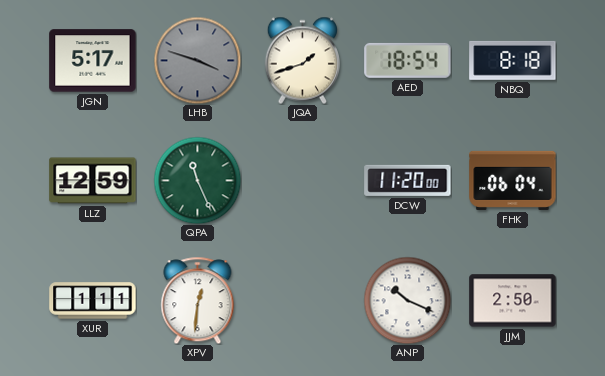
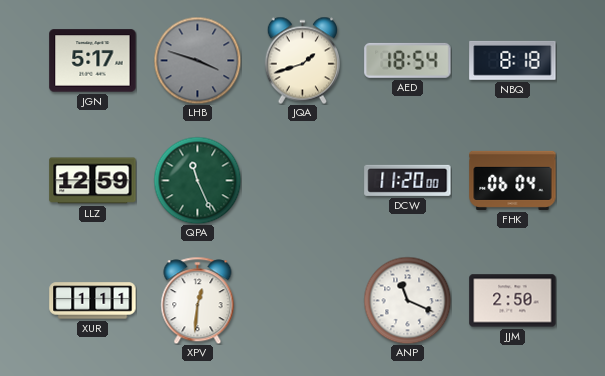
ANP: 10:19 -> 11:19
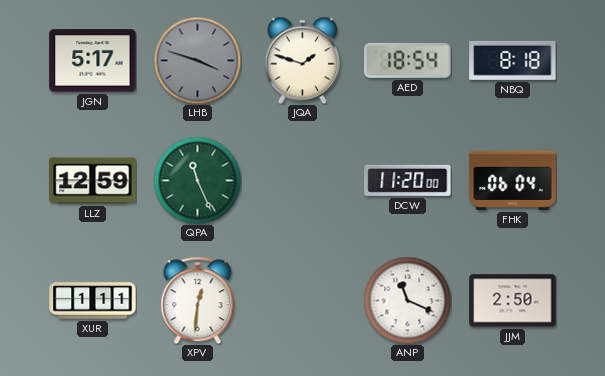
JQA: 1:42 -> 1:48
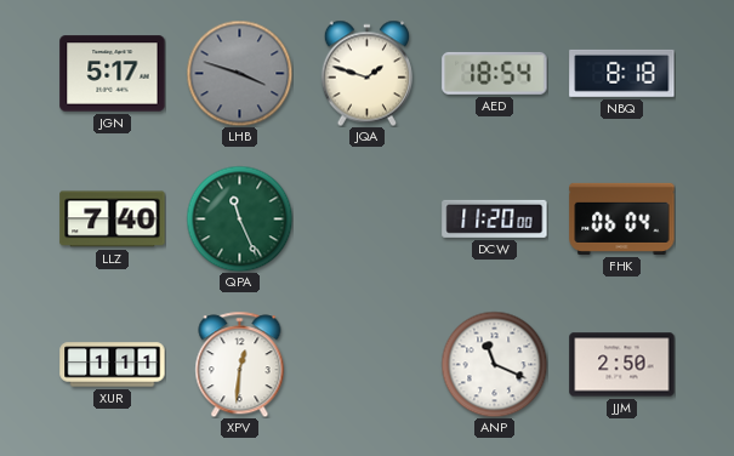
LLZ: 12:59 -> 7:40
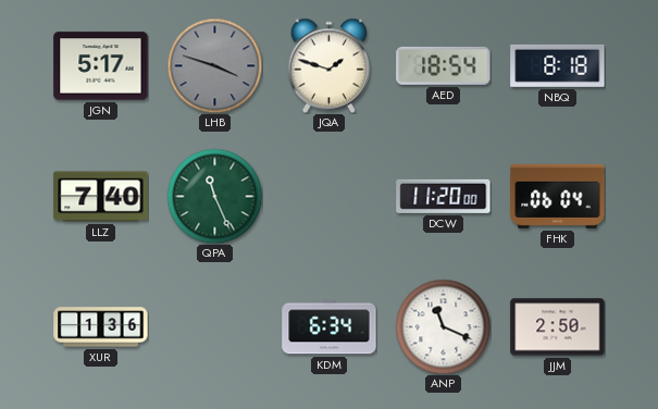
XUR: 1:11 -> 1:36
XPV: 12:31 -> none
KDM: none -> 6:34
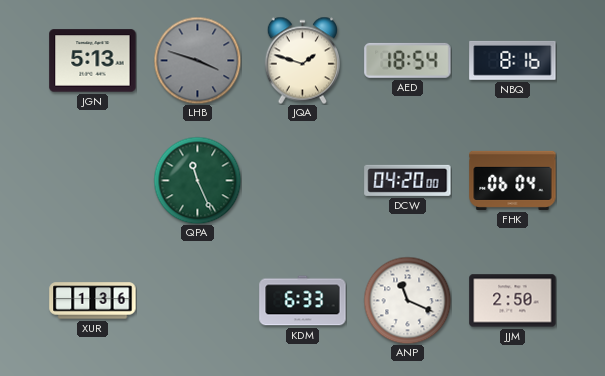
JGN: 5:17 -> 5:13
NBQ: 8:18 -> 8:16
LLZ: 7:40 -> none
DCW: 11:20 -> 04:20
KDM: 6:34 -> 6:33
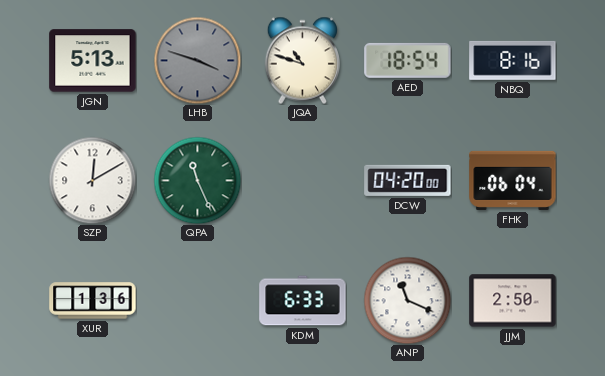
JQA: 1:48 -> 10:48
SZP: none -> 12:10
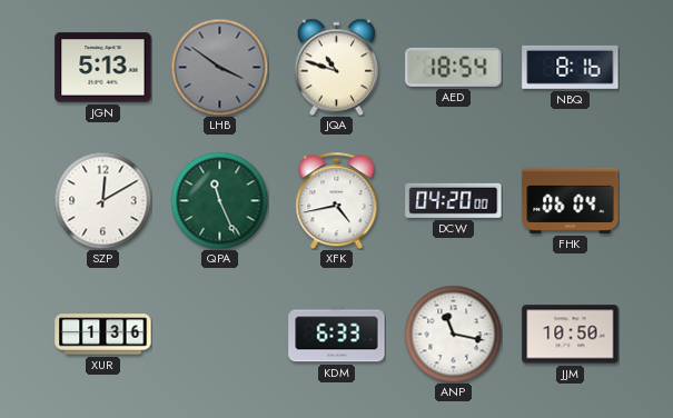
LHB: 3:48 -> 3:51
XFK: none -> 4:43
ANP: 11:19 -> 11:17
JJM: 2:50 -> 10:50
